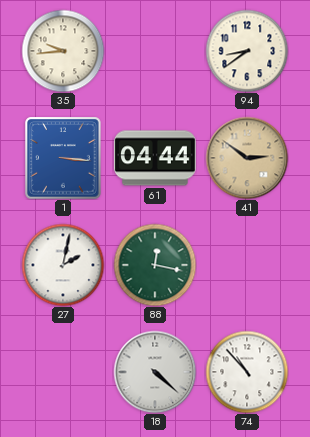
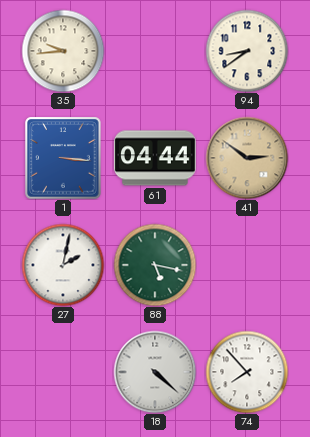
88: 12:17 -> 5:17
74: 10:53 -> 7:53
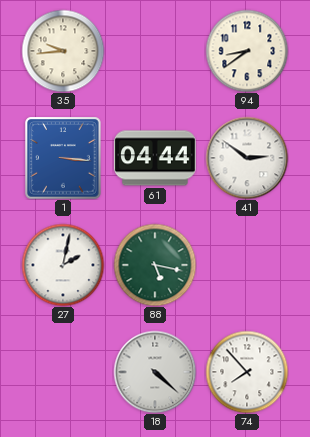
41 dial: champagne -> white
